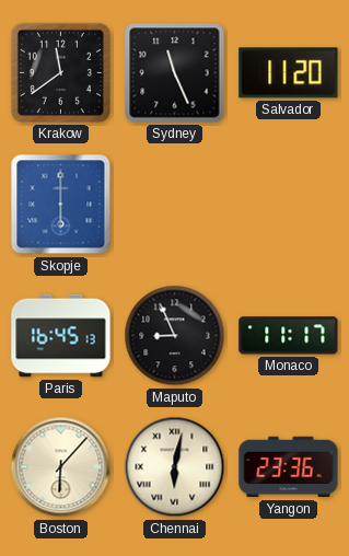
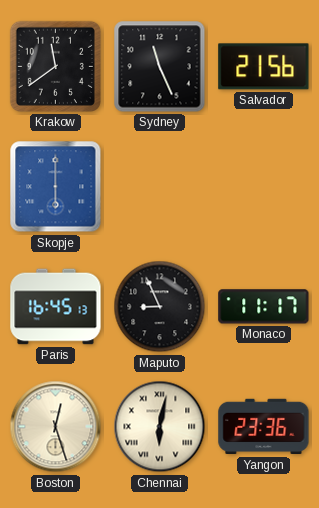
Salvador: 11:20 -> 21:56
Boston: 6:07 -> 12:27
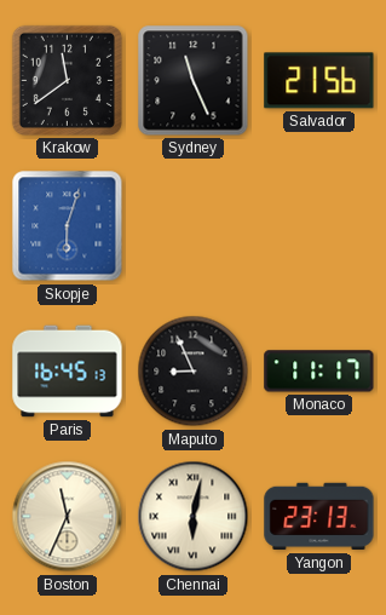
Skopje: 6:00 -> 6:03
Boston: 12:27 -> 11:34
Yangon: 23:36 -> 23:13
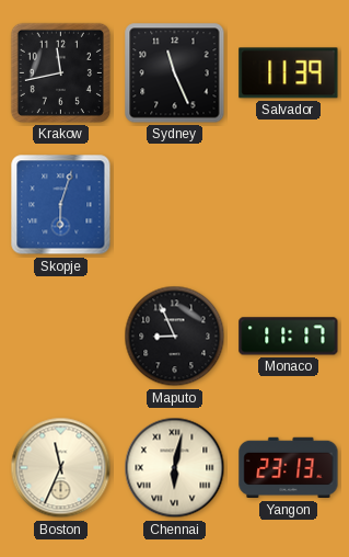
Krakow: 11:39 -> 11:43
Salvador: 21:56 -> 11:39
Paris: 16:45 -> none
